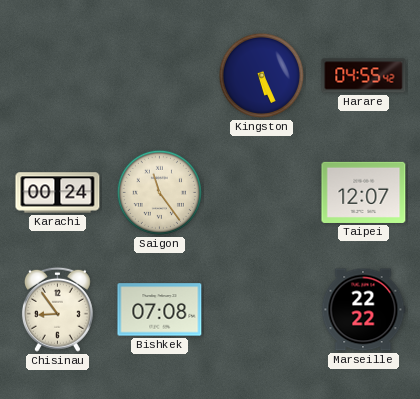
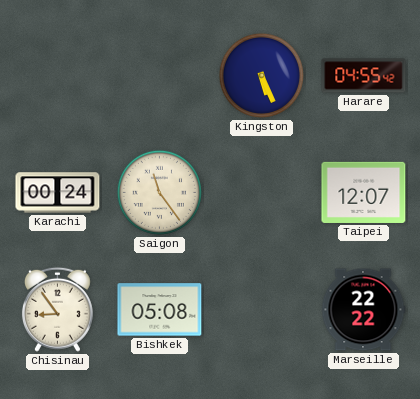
Bishkek: 07:08 -> 05:08
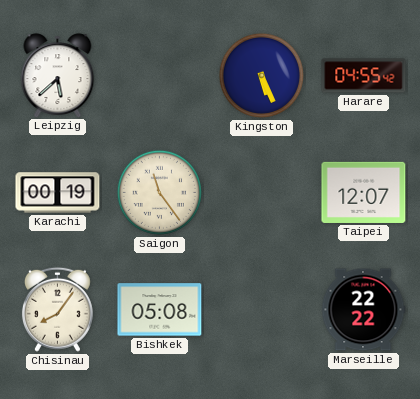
Leipzig: none -> 5:38
Karachi: 00:24 -> 00:19
Chisinau: 8:54 -> 8:06
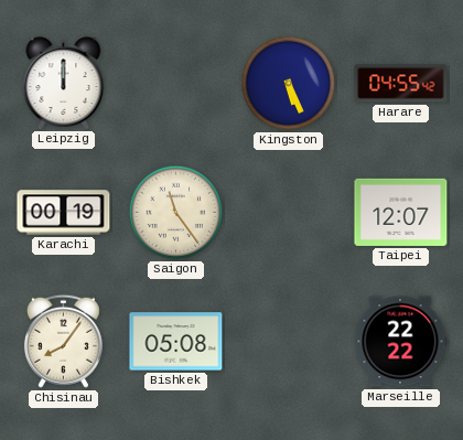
Leipzig: 5:38 -> 12:00
